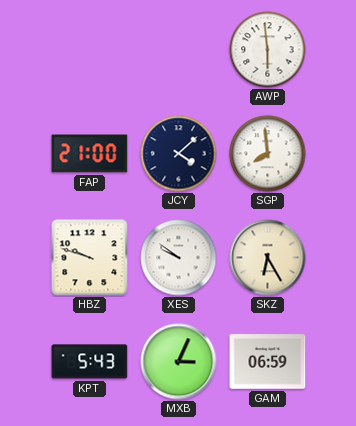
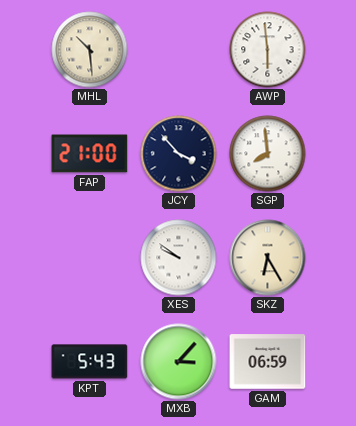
MHL: none -> 10:29
JCY: 4:08 -> 3:53
HBZ: 9:48 -> none
MXB: 3:04 -> 3:07
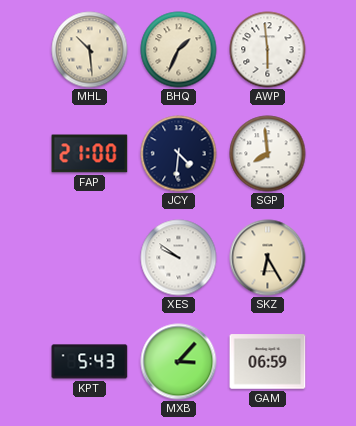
BHQ: none -> 1:34
JCY: 3:53 -> 4:31
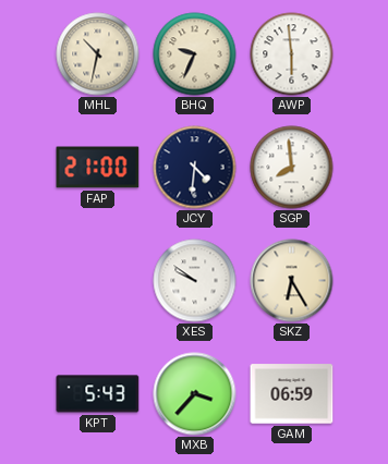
MHL: 10:29 -> 10:32
BHQ: 1:34 -> 9:34
MXB: 3:07 -> 3:37
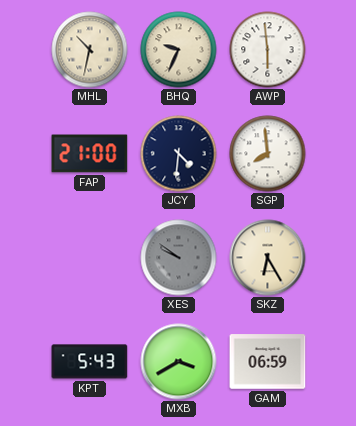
XES dial: white -> grey
MXB: 3:37 -> 3:40
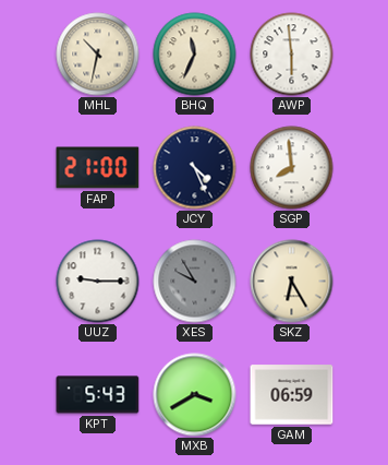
BHQ: 9:34 -> 11:34
JCY: 4:31 -> 4:26
UUZ: none -> 9:15
XES: 9:51 -> 9:55
